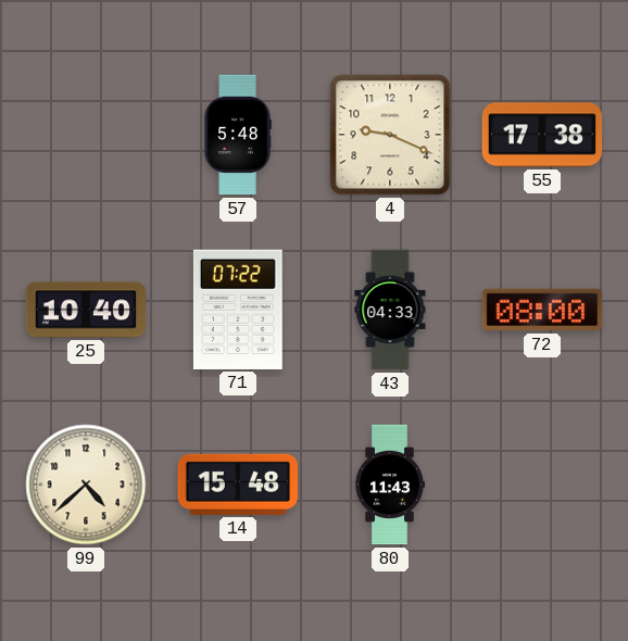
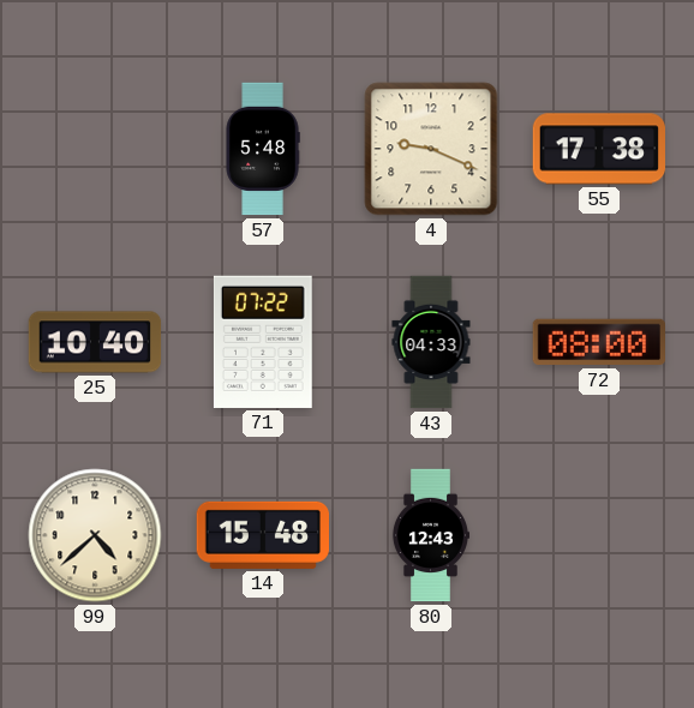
80: 11:43 -> 12:43
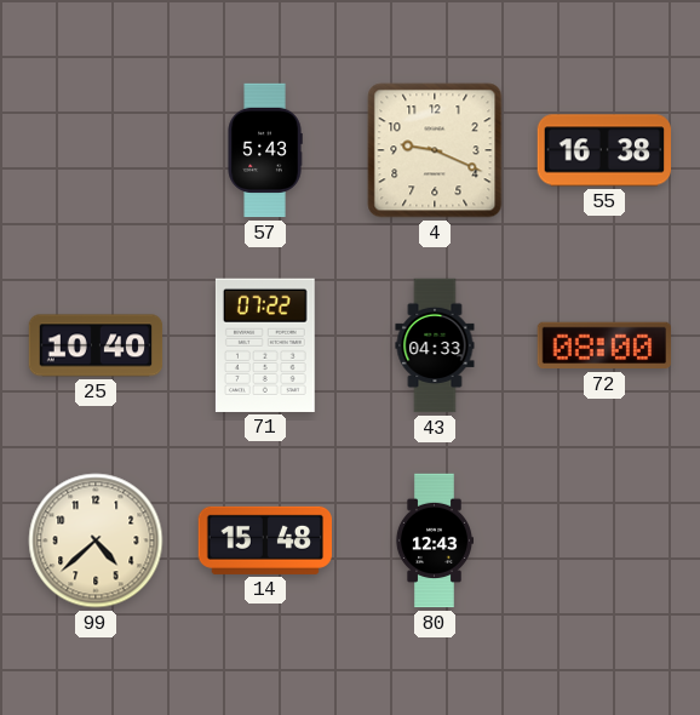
57: 5:48 -> 5:43
55: 17:38 -> 16:38
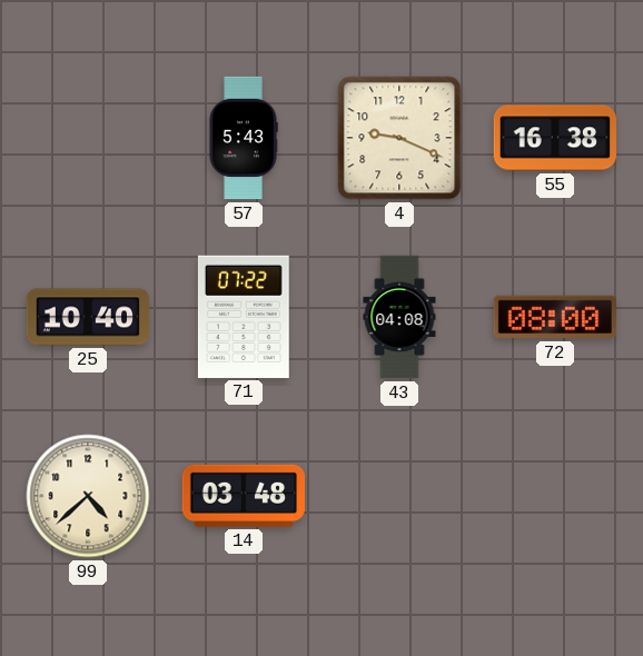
43: 04:33 -> 04:08
14: 15:48 -> 03:48
80: 12:43 -> none
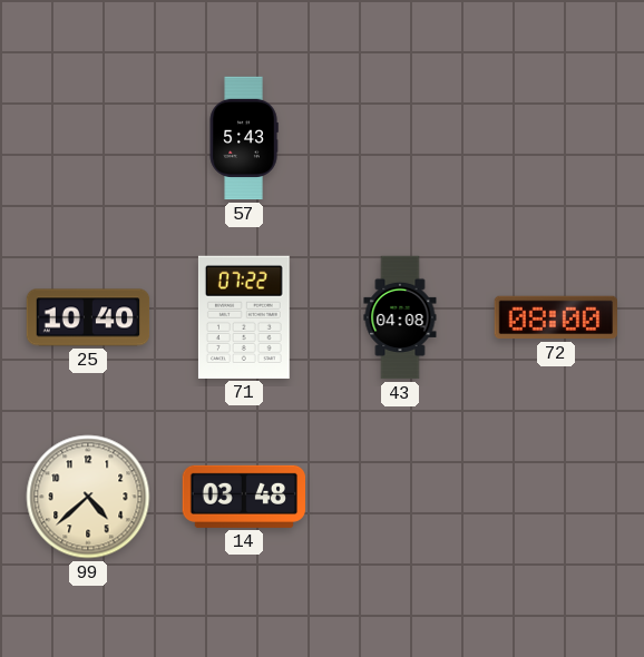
4: 9:19 -> none
55: 16:38 -> none
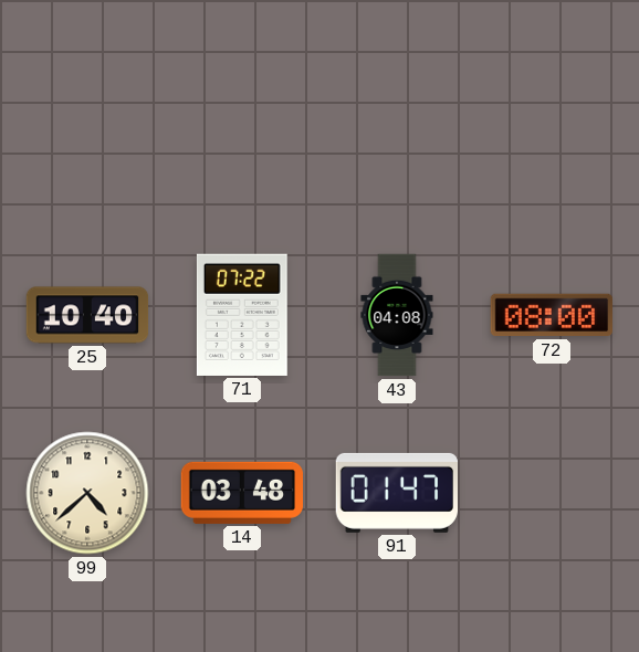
57: 5:43 -> none
91: none -> 01:47
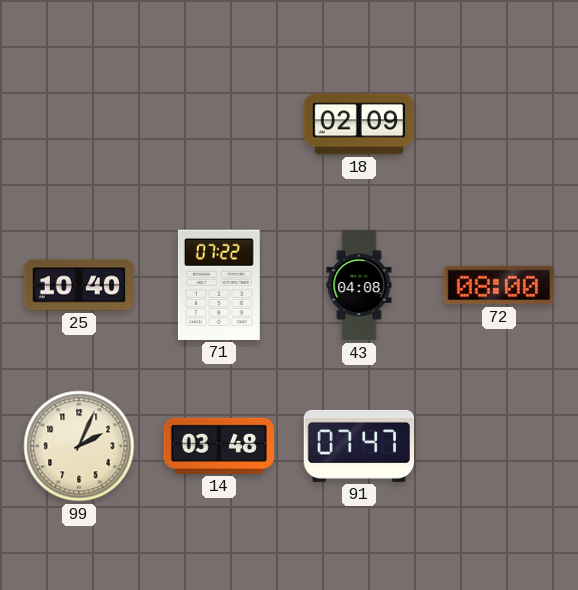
18: none -> 02:09
99: 4:38 -> 2:04
91: 01:47 -> 07:47
